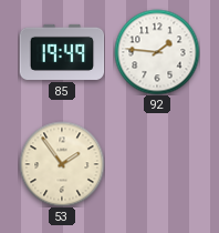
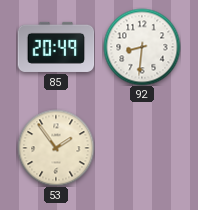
85: 19:49 -> 20:49
92: 1:46 -> 8:31
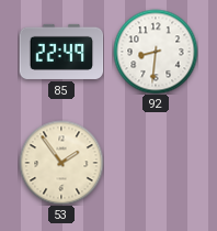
85: 20:49 -> 22:49
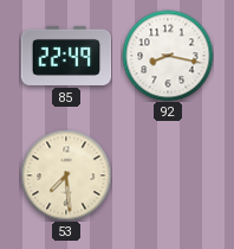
92: 8:31 -> 8:17
53: 1:54 -> 7:29
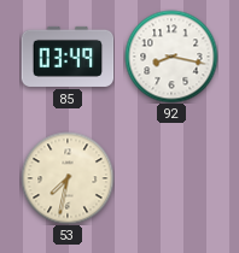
85: 22:49 -> 03:49
53: 7:29 -> 7:32
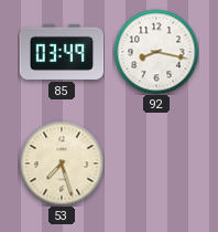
53: 7:32 -> 7:27
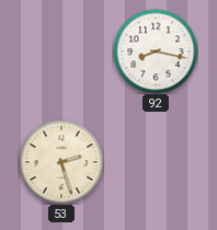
85: 03:49 -> none
53: 7:27 -> 2:27
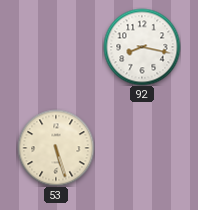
53: 2:27 -> 5:27
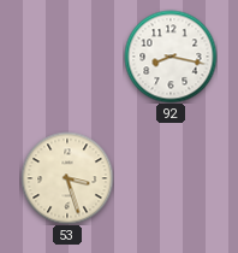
53: 5:27 -> 3:27
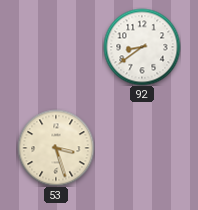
92: 8:17 -> 8:39
